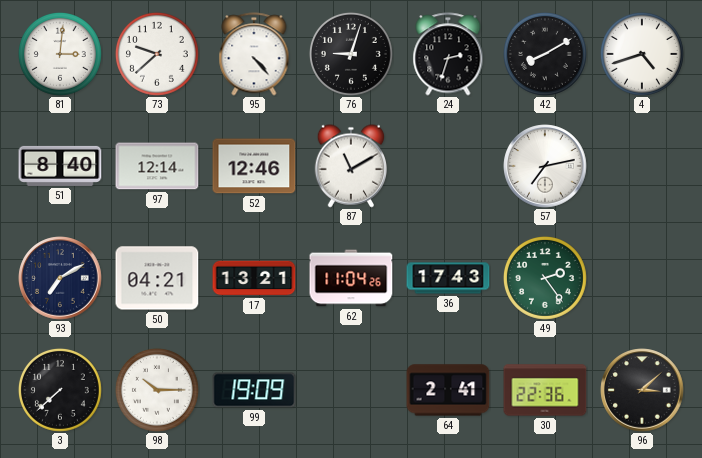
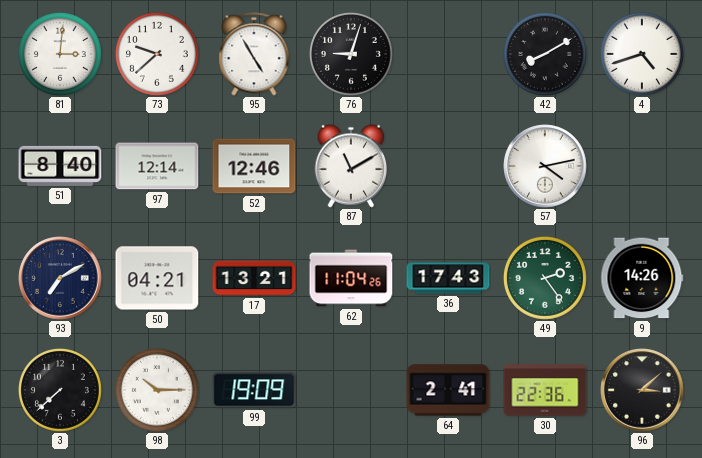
95: 4:23 -> 4:55
24: 2:33 -> none
57: 7:13 -> 4:13
9: none -> 14:26
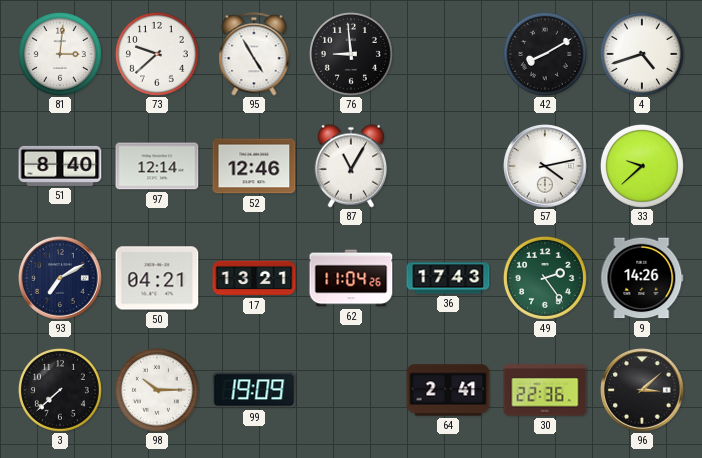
76: 9:03 -> 8:59
87: 11:10 -> 11:05
33: none -> 9:38
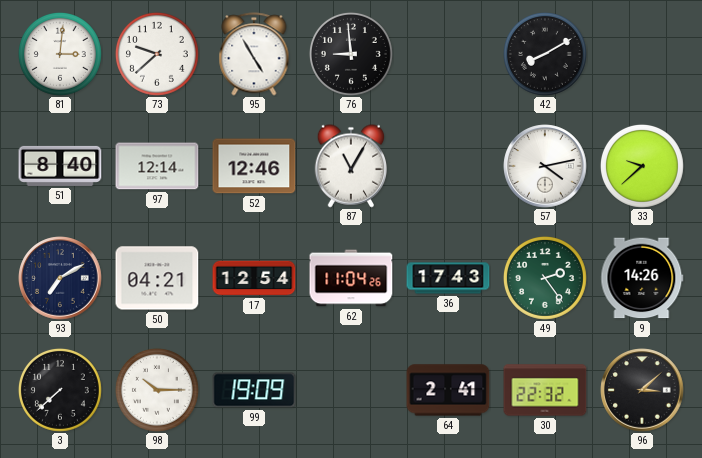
4: 4:42 -> none
17: 13:21 -> 12:54
30: 22:36 -> 22:32
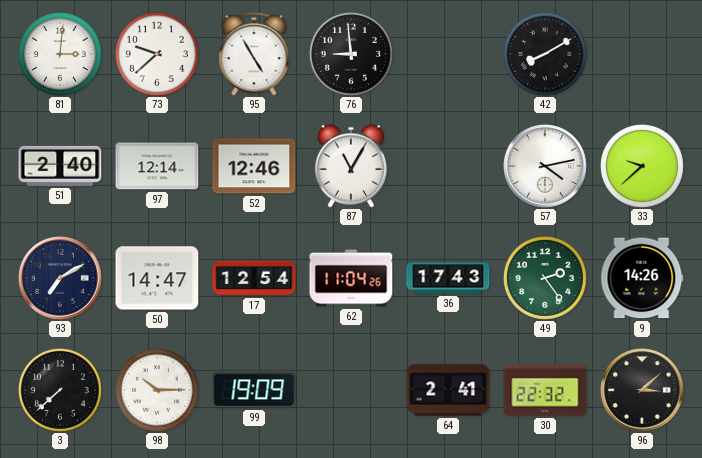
51: 8:40 -> 2:40
50: 04:21 -> 14:47
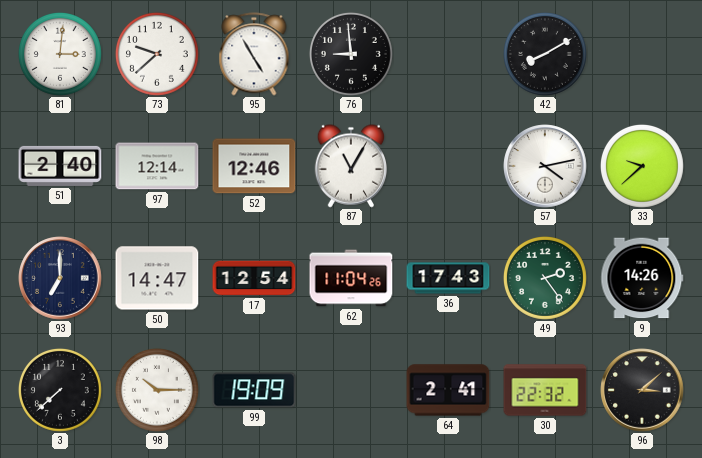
93: 7:10 -> 7:00
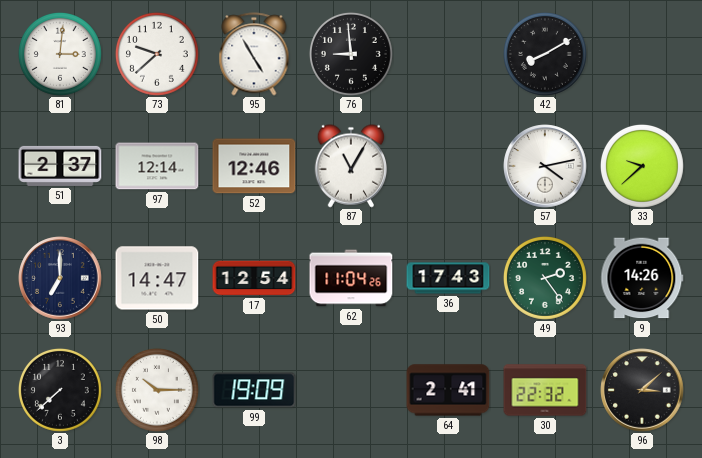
51: 2:40 -> 2:37
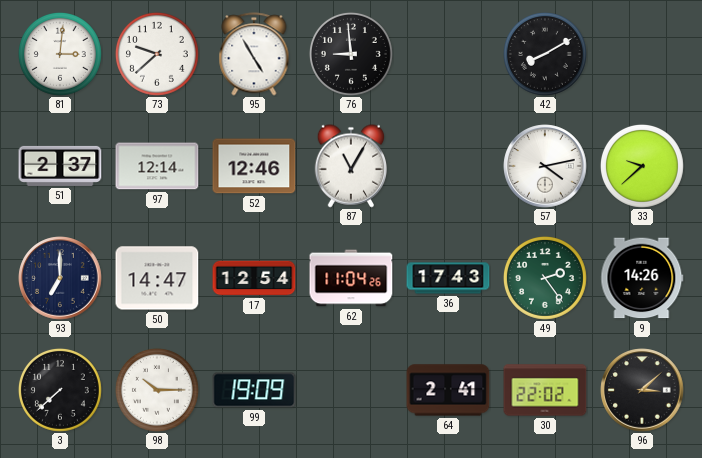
30: 22:32 -> 22:02
